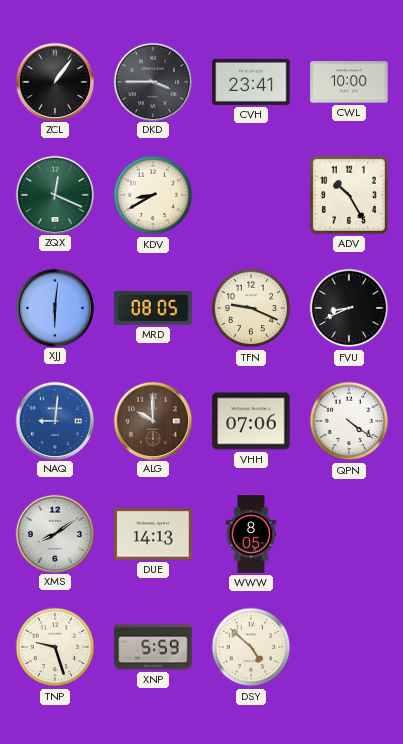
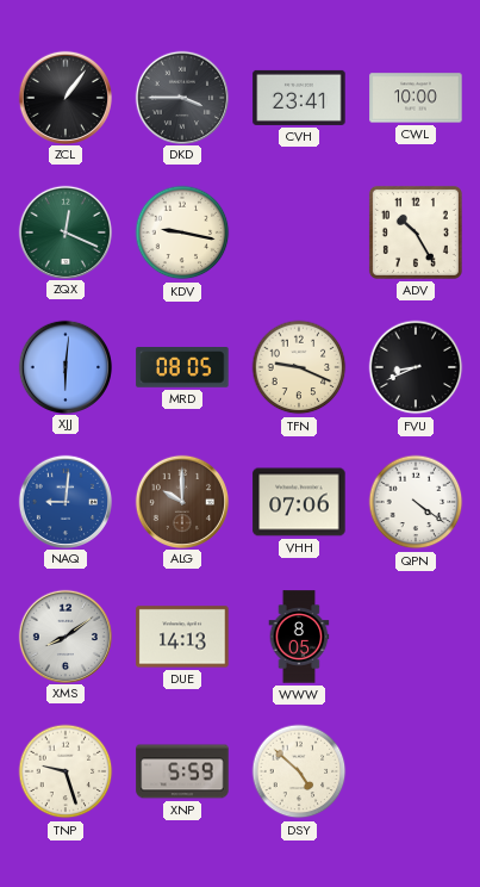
KDV: 8:40 -> 9:17
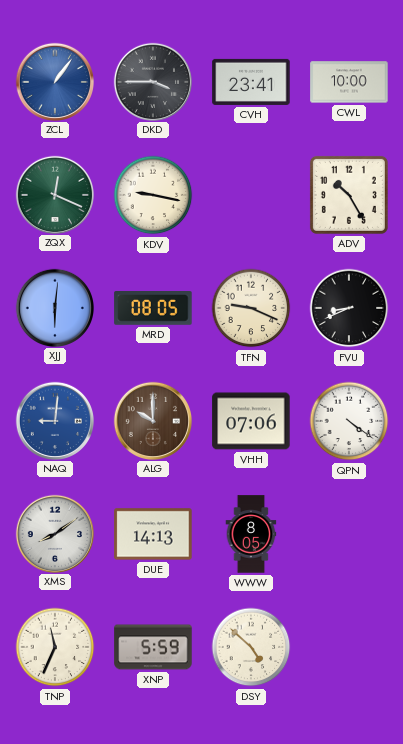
ZCL dial: black -> blue
TNP: 9:27 -> 11:34
